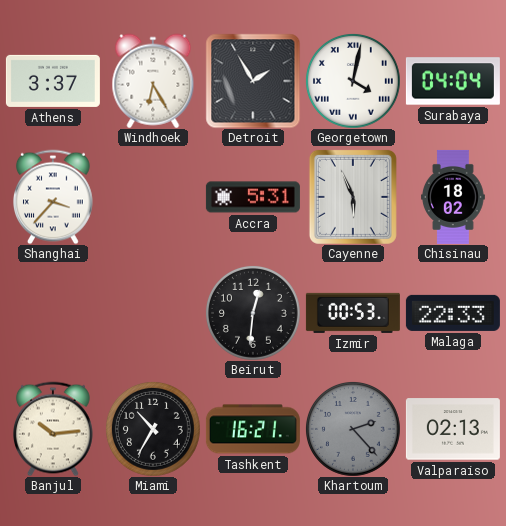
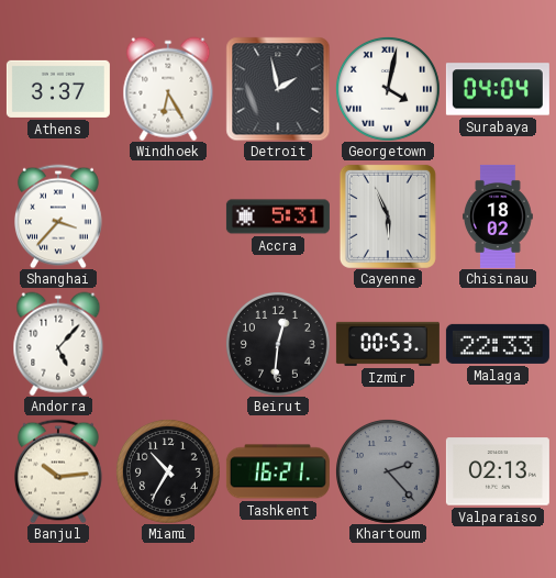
Detroit: 1:55 -> 1:58
Andorra: none -> 5:07
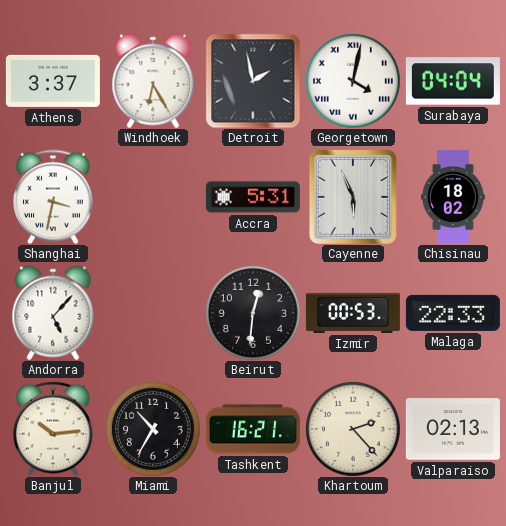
Shanghai: 3:37 -> 3:32
Khartoum dial: grey -> cream
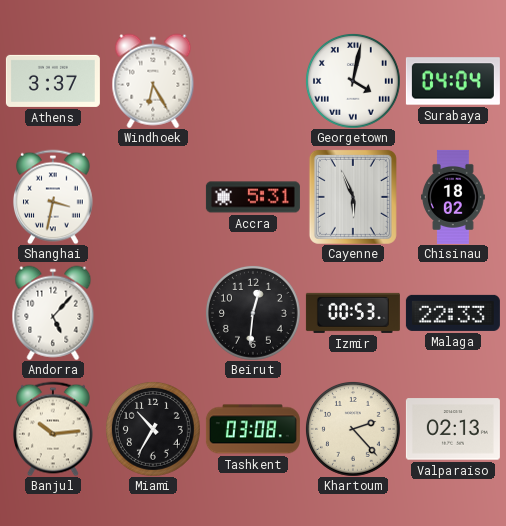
Detroit: 1:58 -> none
Tashkent: 16:21 -> 03:08
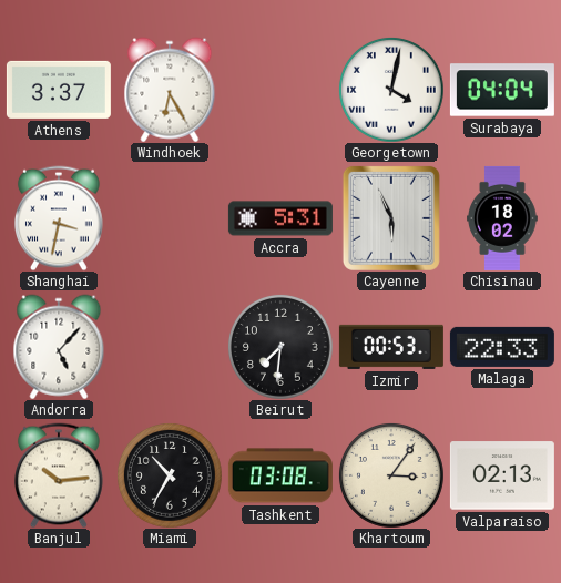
Beirut: 12:31 -> 7:31
Khartoum: 2:23 -> 3:06
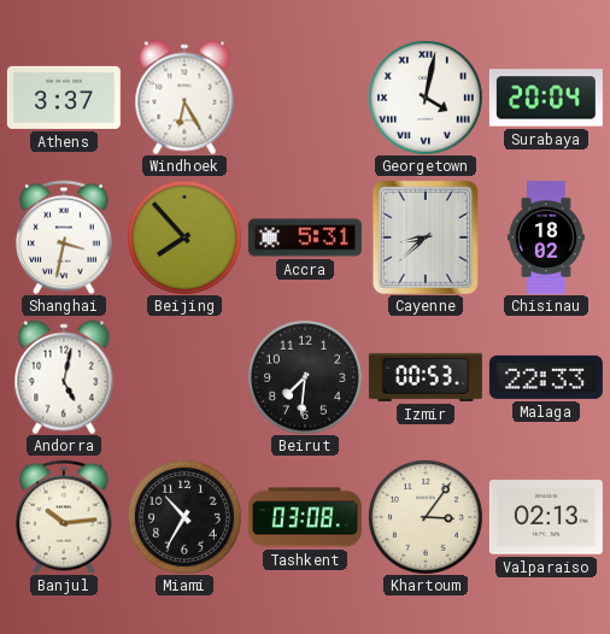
Surabaya: 04:04 -> 20:04
Beijing: none -> 7:53
Cayenne: 5:56 -> 8:38
Andorra: 5:07 -> 5:02
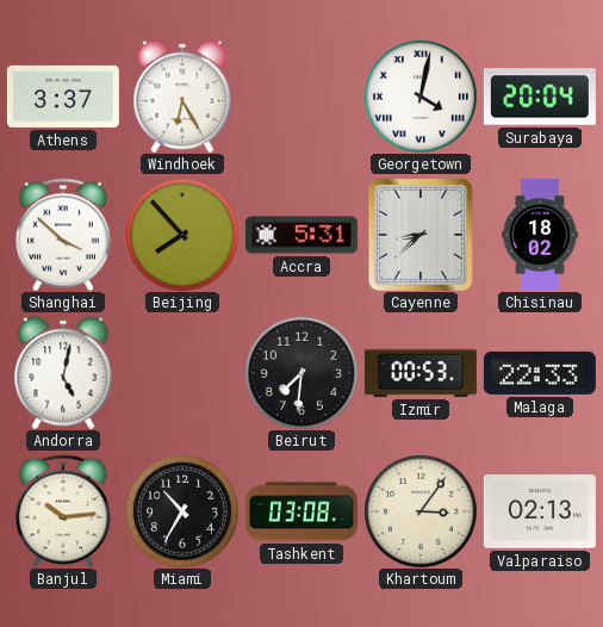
Shanghai: 3:32 -> 3:52
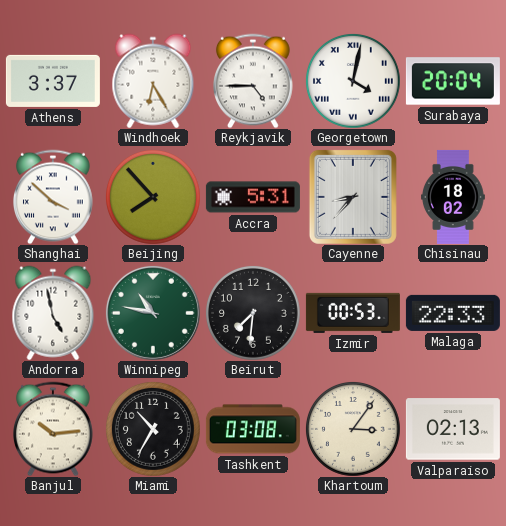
Reykjavik: none -> 4:45
Cayenne: 8:38 -> 8:37
Andorra: 5:02 -> 4:58
Winnipeg: none -> 10:47
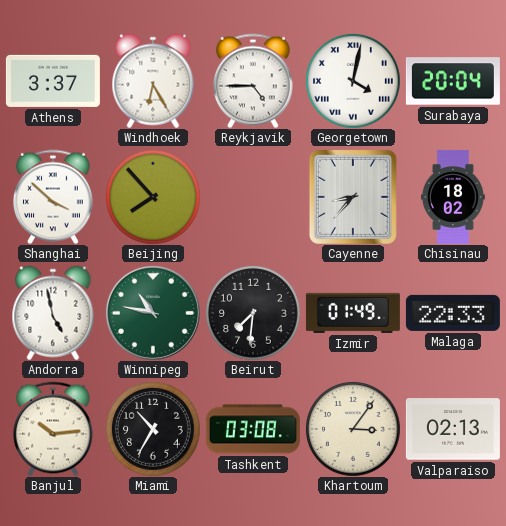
Accra: 5:31 -> none
Izmir: 00:53 -> 01:49
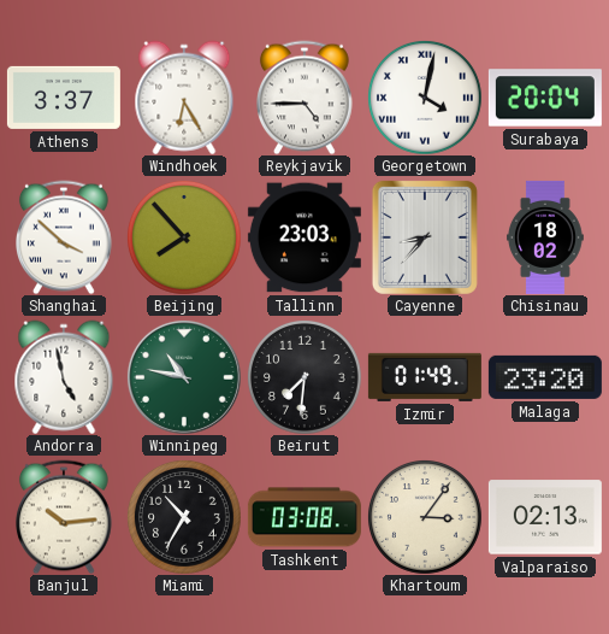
Tallinn: none -> 23:03
Malaga: 22:33 -> 23:20
